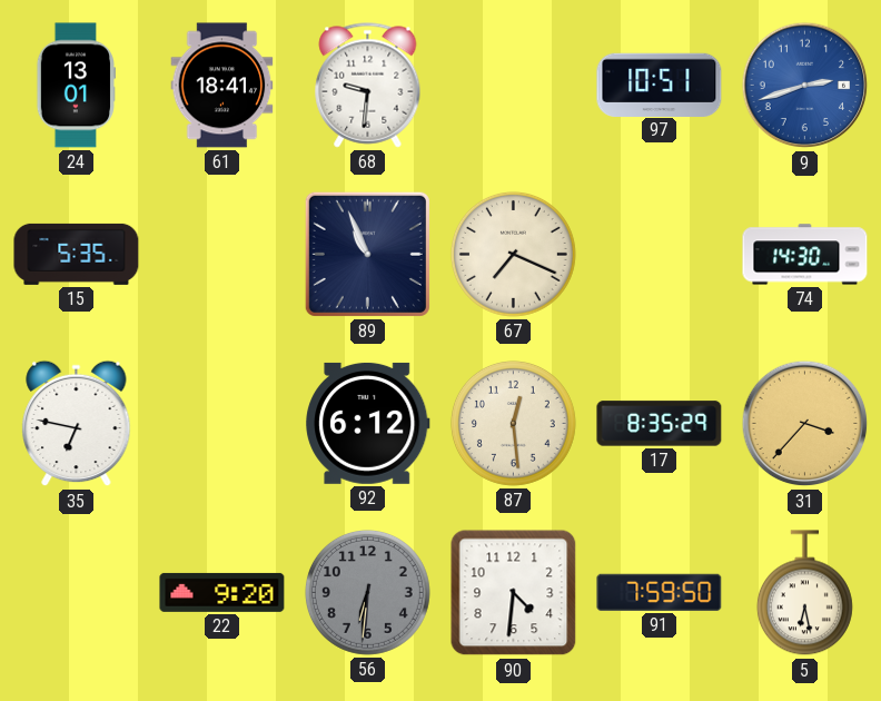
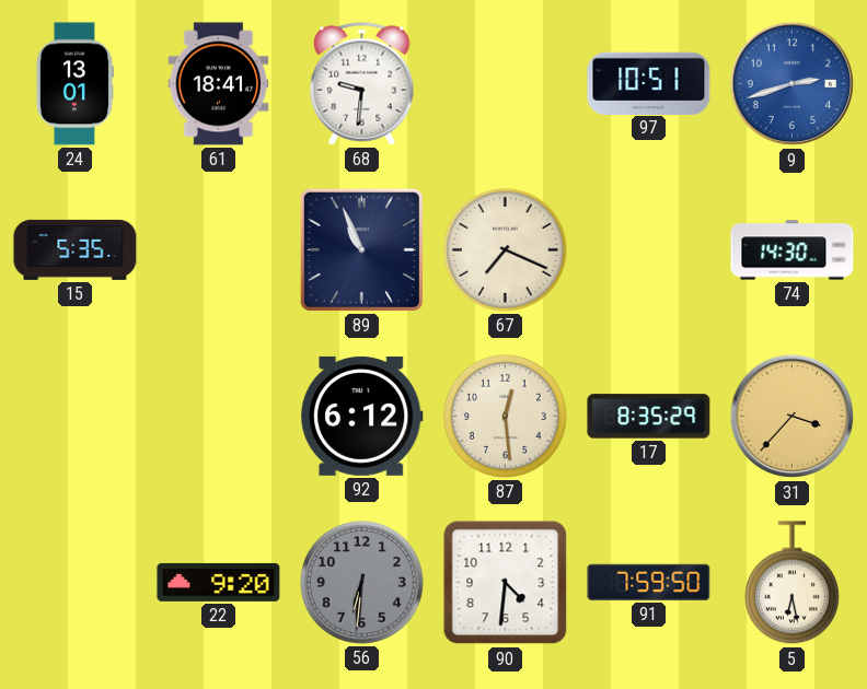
35: 6:47 -> none
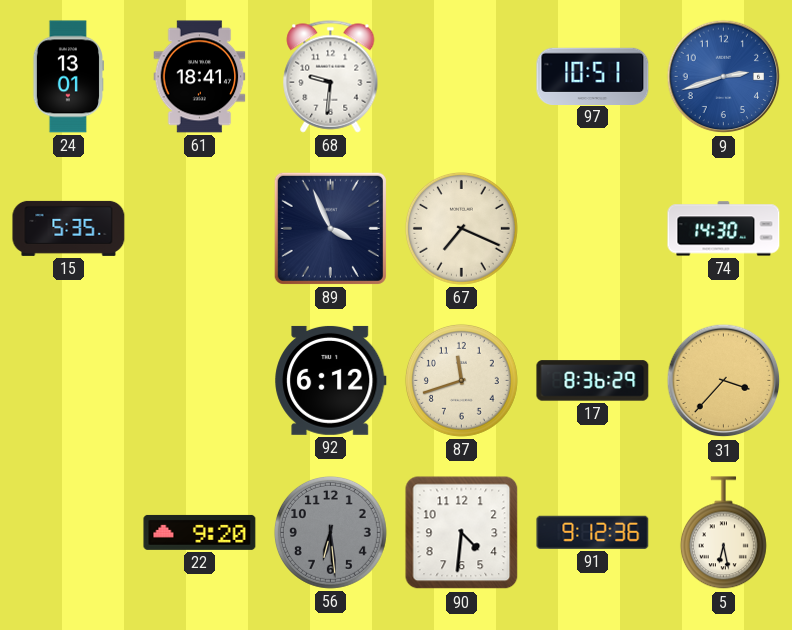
89: 10:56 -> 3:56
87: 12:29 -> 11:42
17: 8:35 -> 8:36
56: 6:31 -> 6:29
91: 7:59 -> 9:12
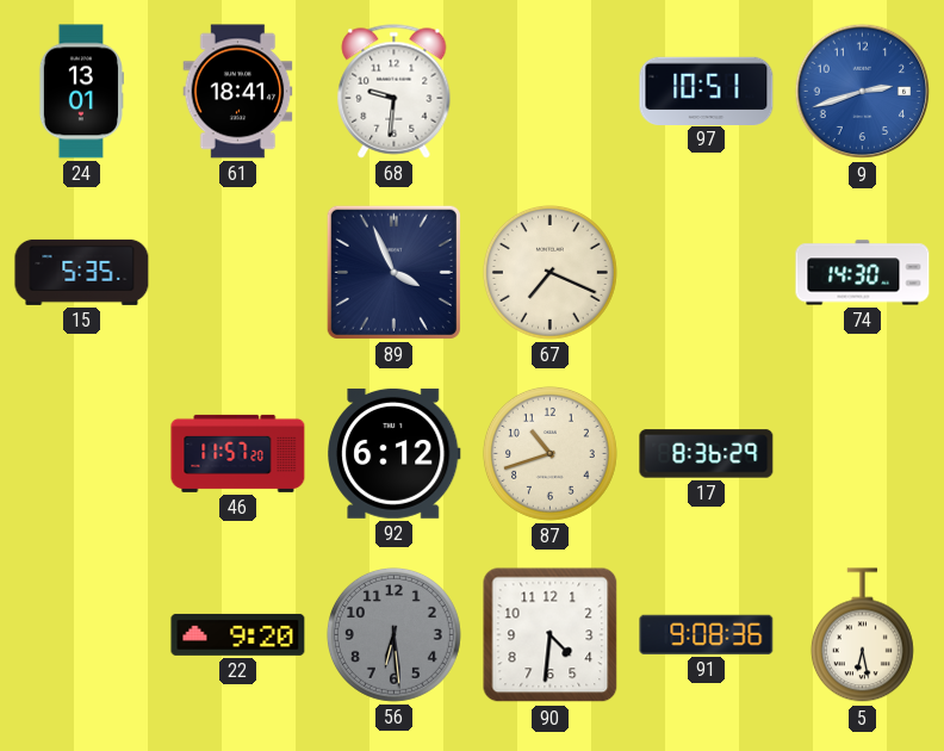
46: none -> 11:57
87: 11:42 -> 10:42
31: 3:37 -> none
91: 9:12 -> 9:08
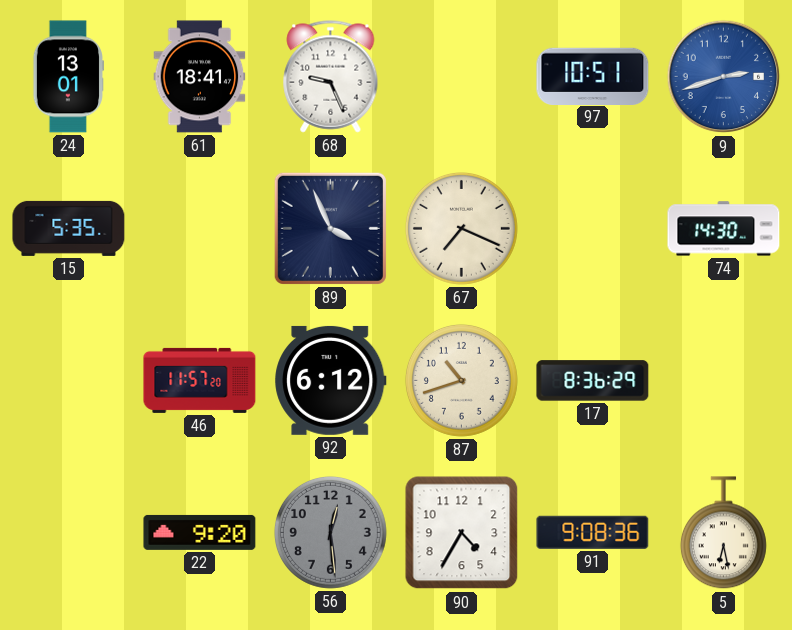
68: 9:31 -> 9:26
56: 6:29 -> 12:29
90: 4:31 -> 4:35
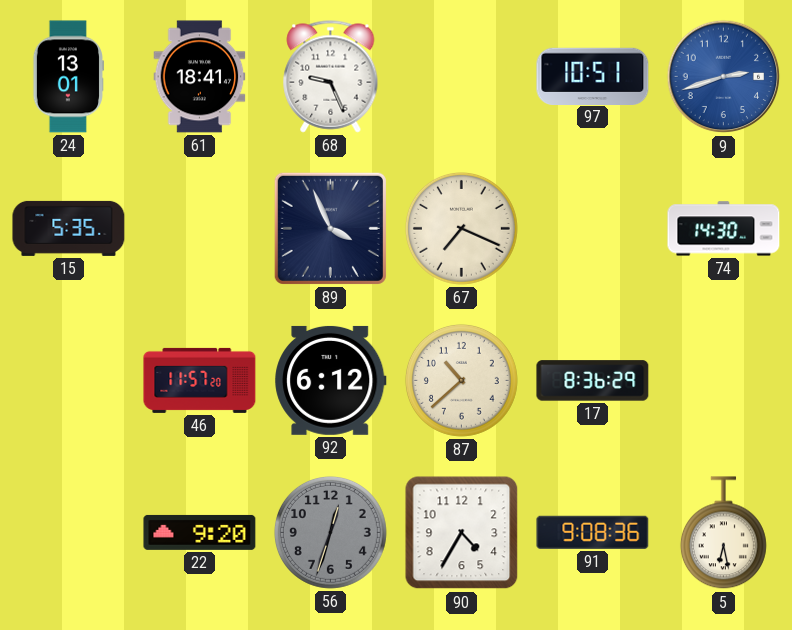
87: 10:42 -> 10:38
56: 12:29 -> 12:33
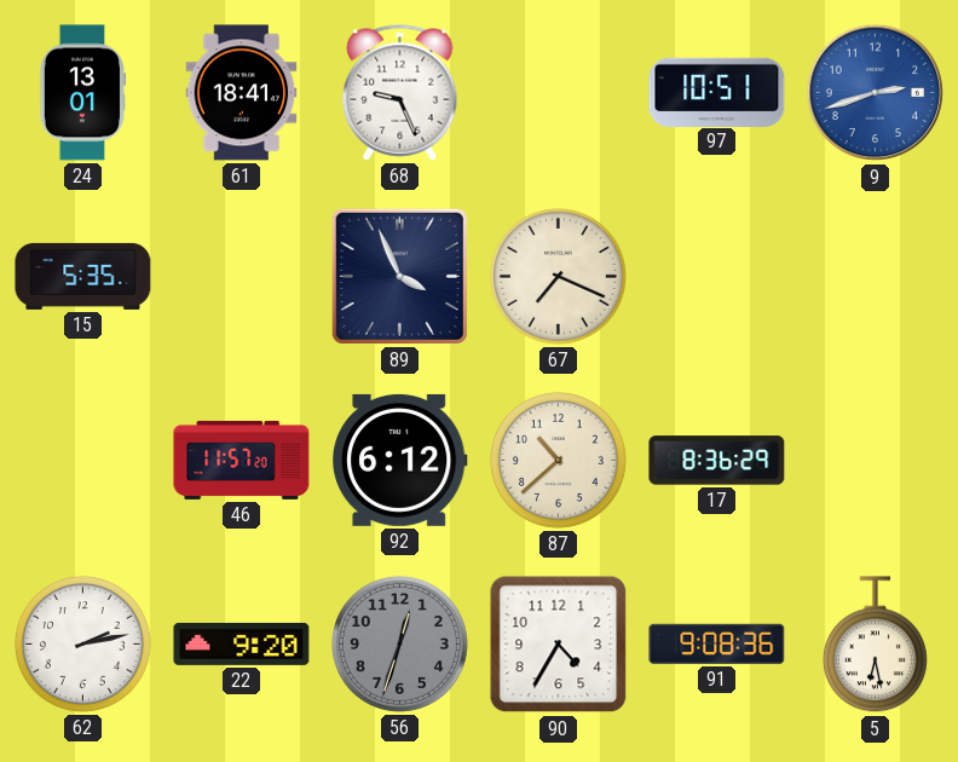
74: 14:30 -> none
62: none -> 2:13
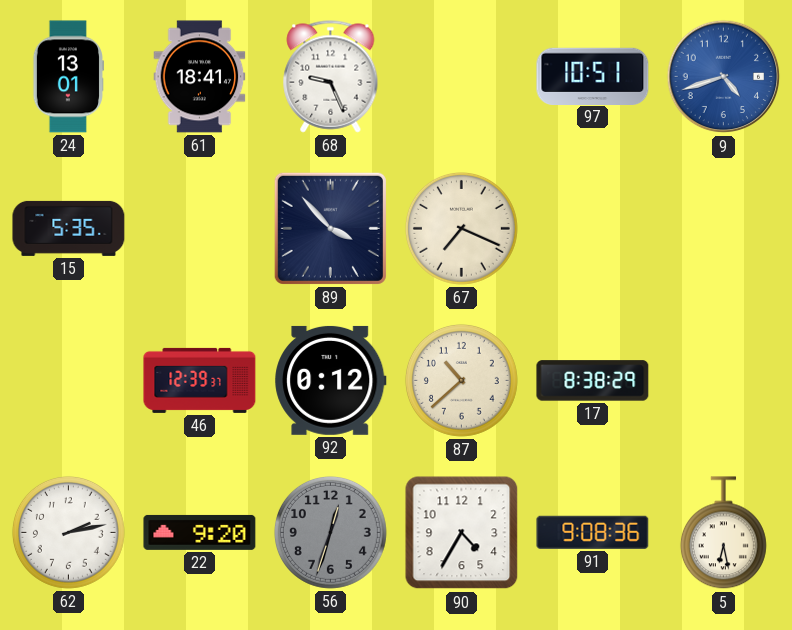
9: 2:42 -> 4:42
89: 3:56 -> 3:53
46: 11:57 -> 12:39
92: 6:12 -> 0:12
17: 8:36 -> 8:38
